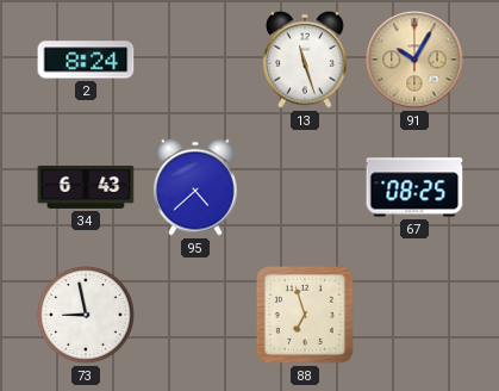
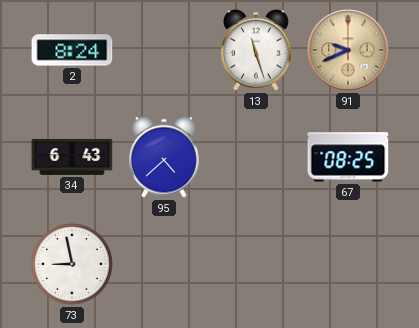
91: 10:05 -> 9:41
88: 6:57 -> none
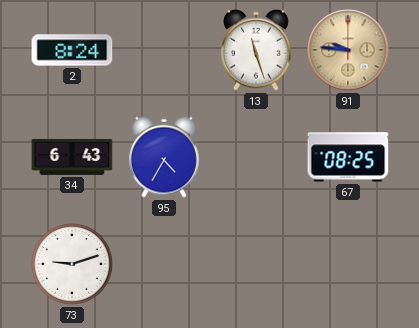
91: 9:41 -> 9:46
95: 4:38 -> 4:35
73: 8:58 -> 9:12
